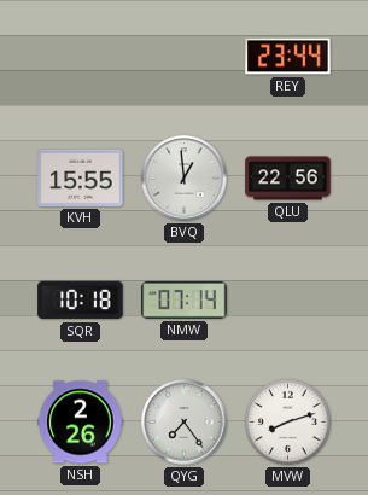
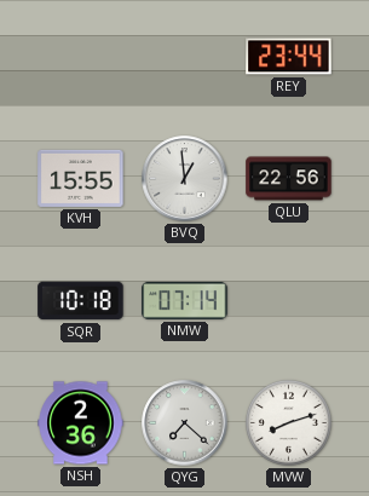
NSH: 2:26 -> 2:36
QYG: 7:24 -> 7:22
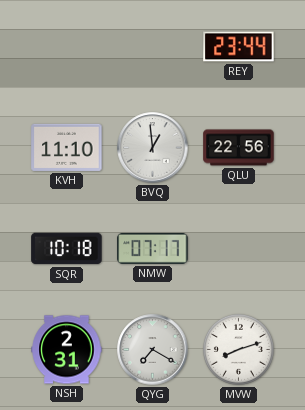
KVH: 15:55 -> 11:10
NMW: 07:14 -> 07:17
NSH: 2:36 -> 2:31
QYG: 7:22 -> 7:20
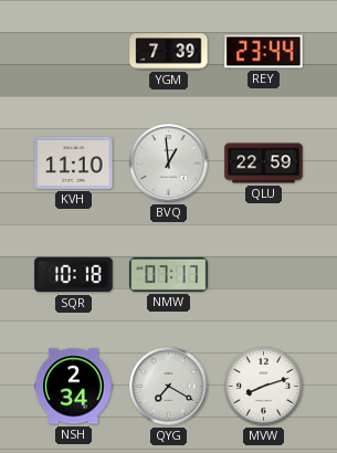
YGM: none -> 7:39
QLU: 22:56 -> 22:59
NSH: 2:31 -> 2:34
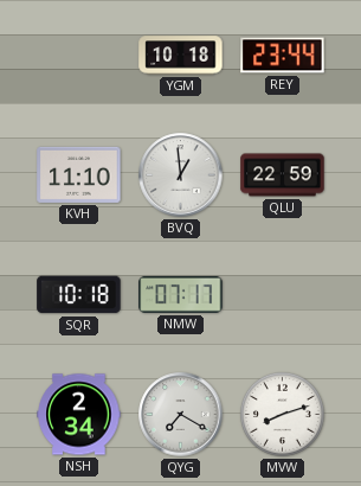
YGM: 7:39 -> 10:18
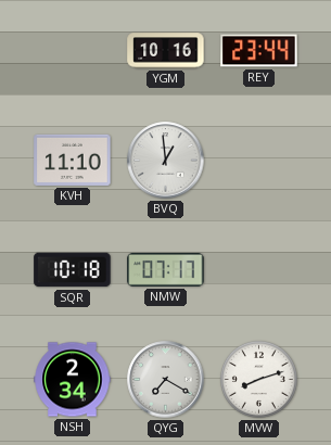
YGM: 10:18 -> 10:16
QLU: 22:59 -> none
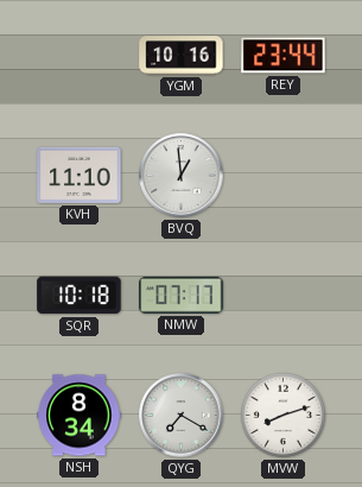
NSH: 2:34 -> 8:34
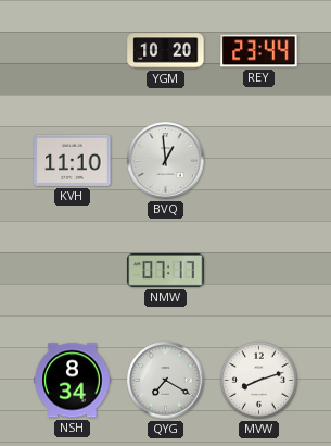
YGM: 10:16 -> 10:20
SQR: 10:18 -> none
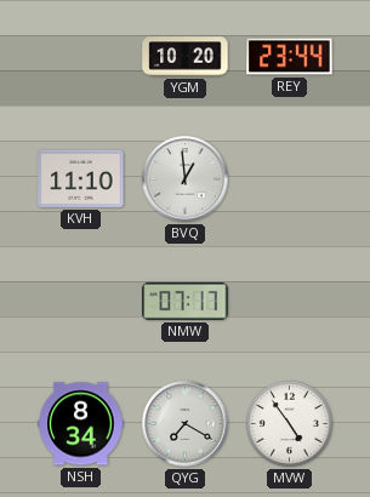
MVW: 8:12 -> 4:54
